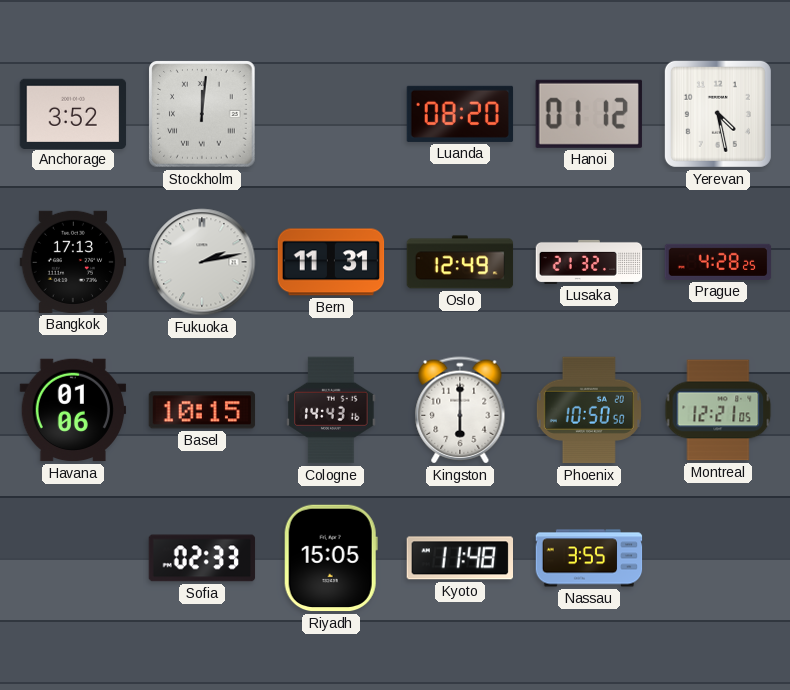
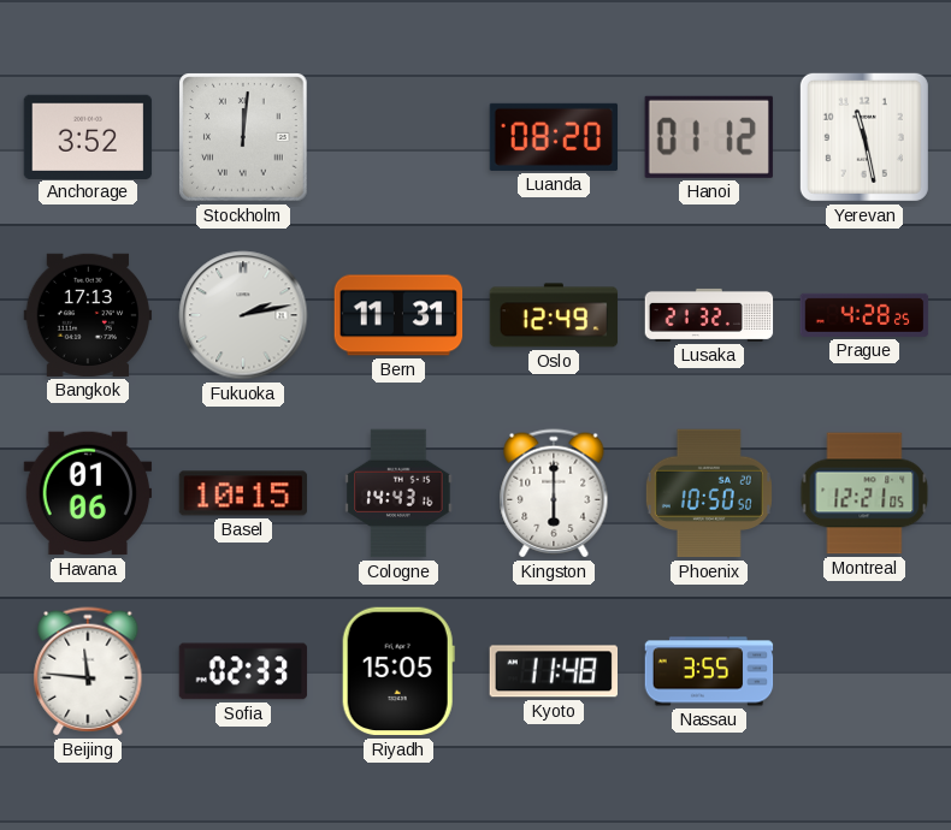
Yerevan: 4:28 -> 11:28
Beijing: none -> 11:46
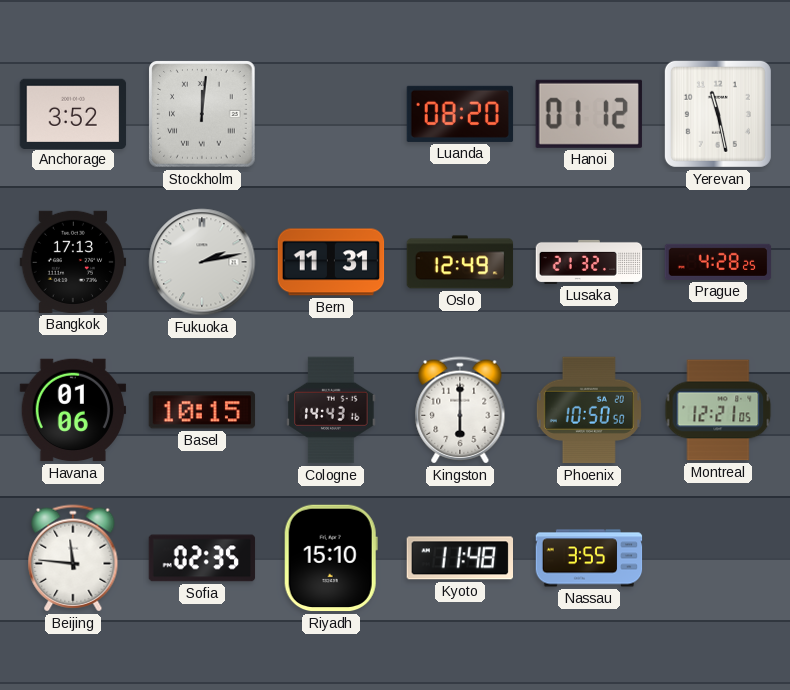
Sofia: 02:33 -> 02:35
Riyadh: 15:05 -> 15:10
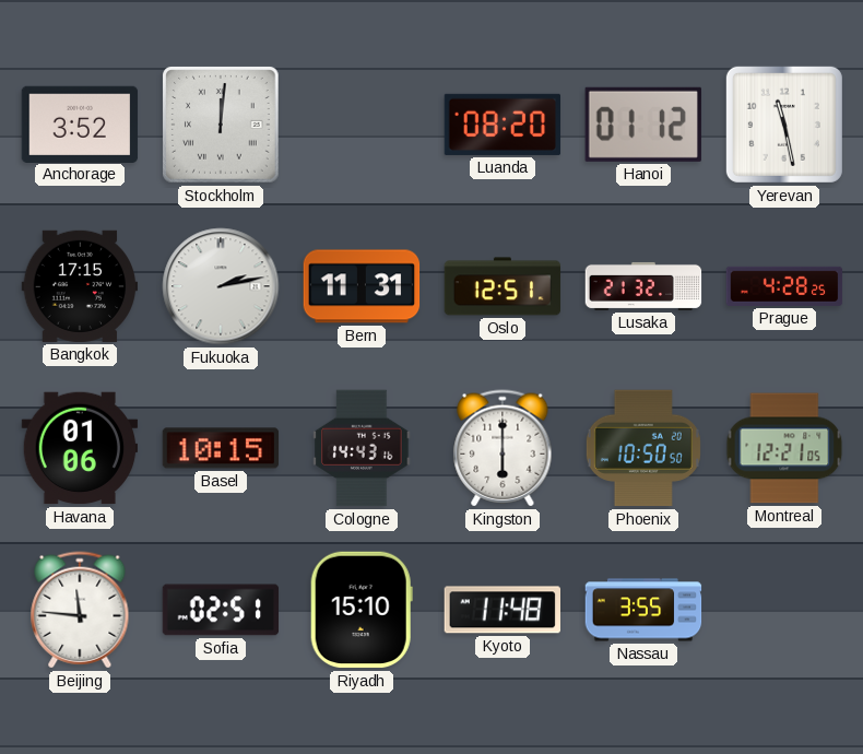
Bangkok: 17:13 -> 17:15
Oslo: 12:49 -> 12:51
Sofia: 02:35 -> 02:51
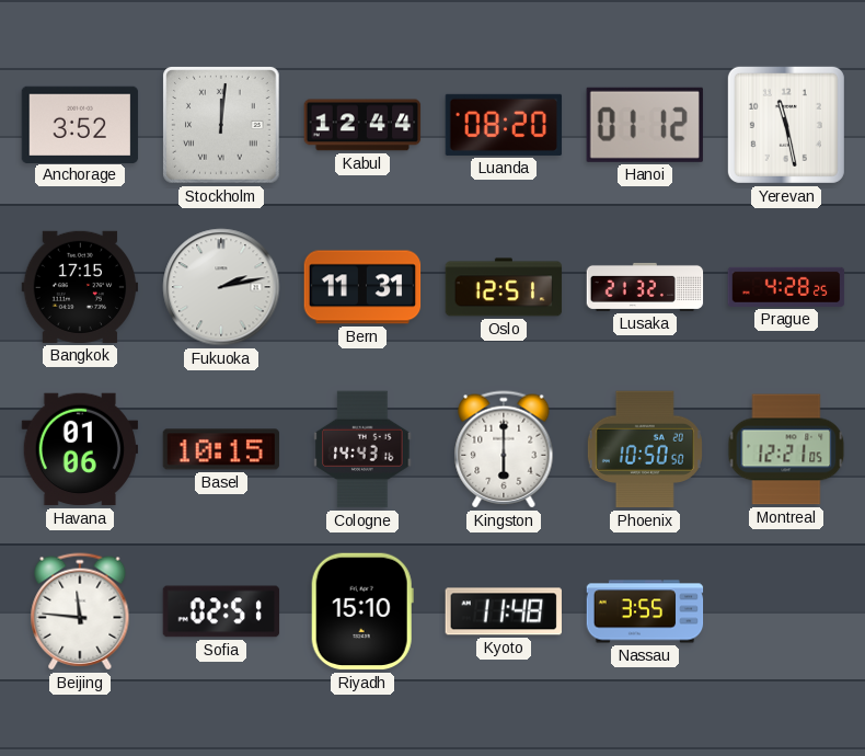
Kabul: none -> 12:44
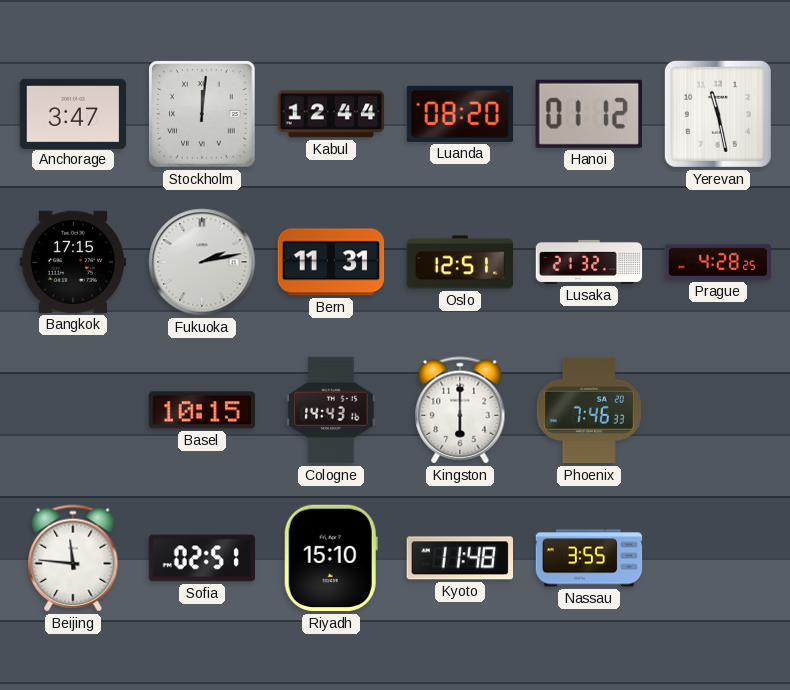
Anchorage: 3:52 -> 3:47
Havana: 01:06 -> none
Phoenix: 10:50 -> 7:46
Montreal: 12:21 -> none
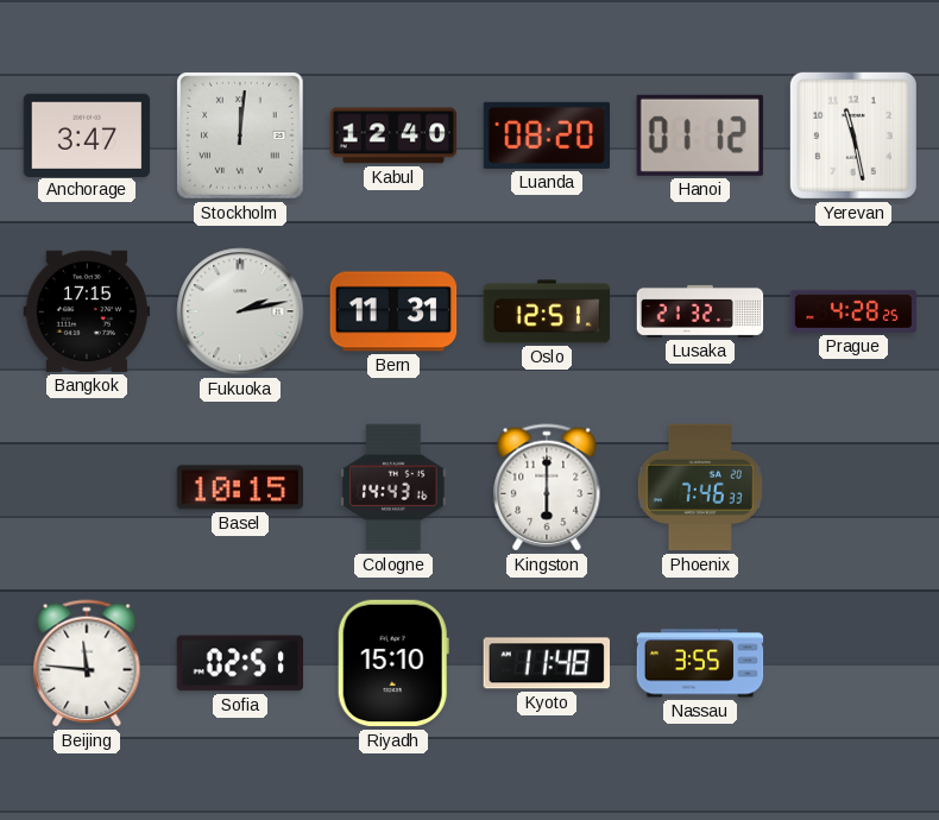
Kabul: 12:44 -> 12:40
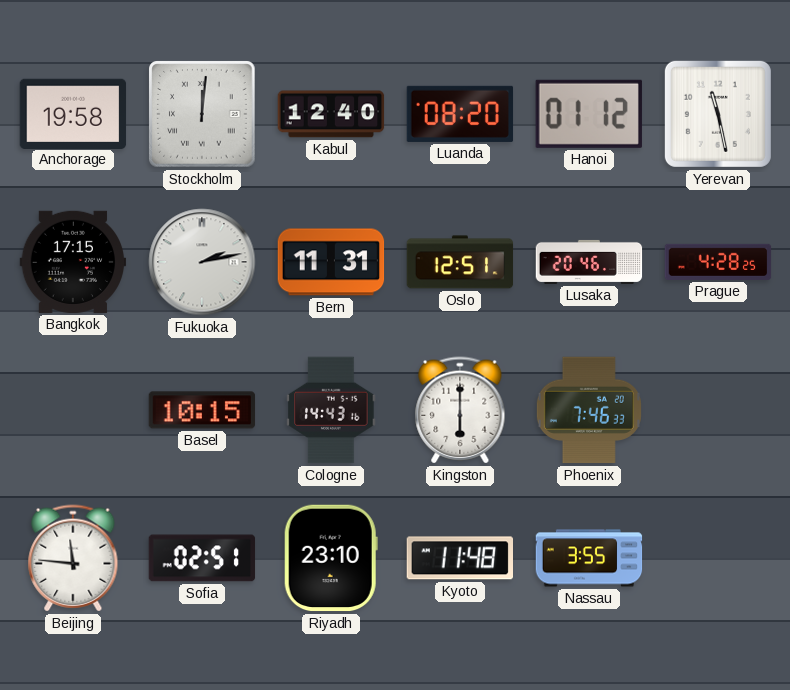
Anchorage: 3:47 -> 19:58
Lusaka: 21:32 -> 20:46
Riyadh: 15:10 -> 23:10
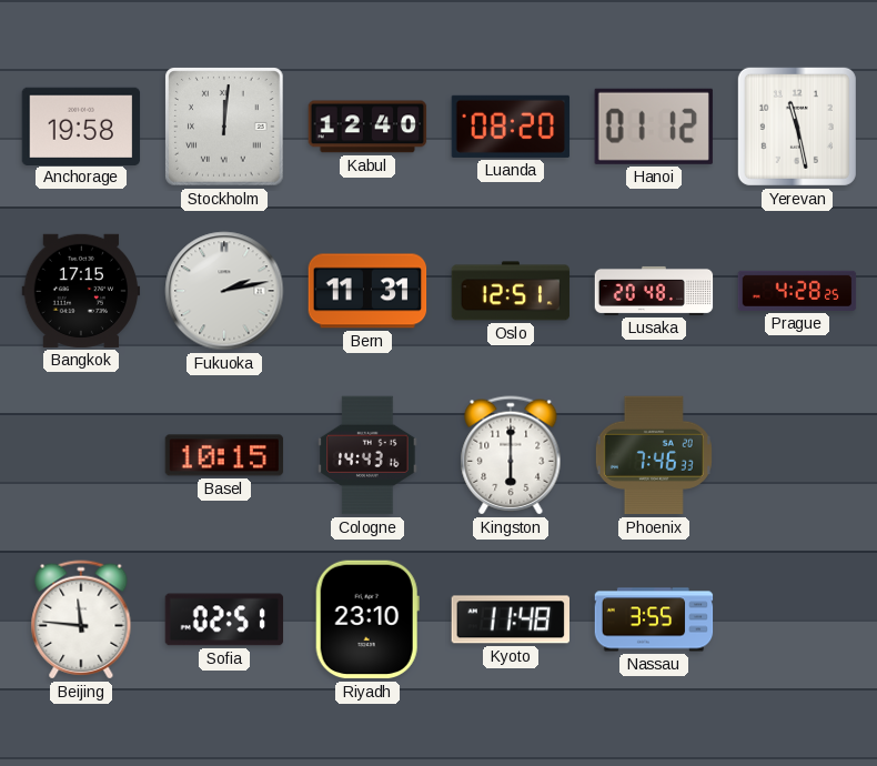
Lusaka: 20:46 -> 20:48
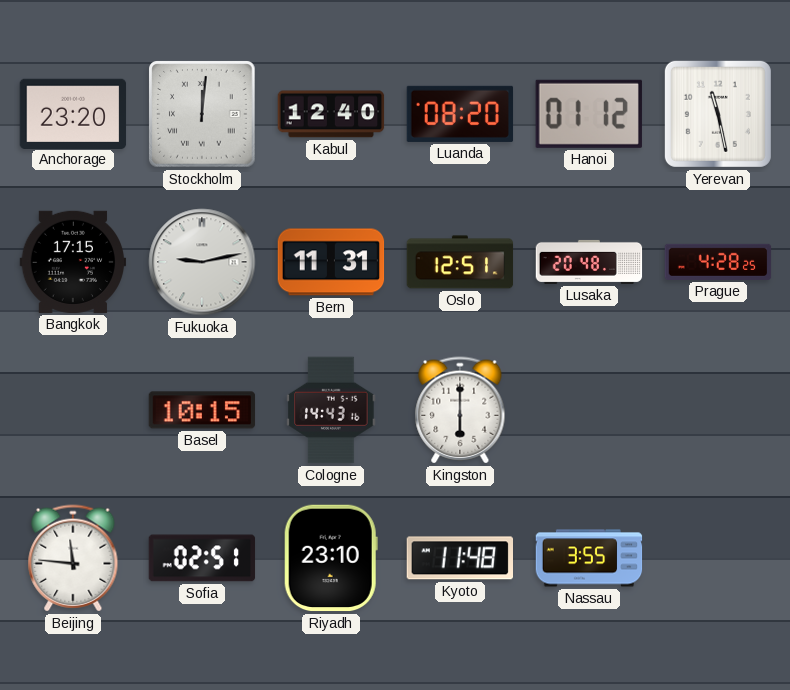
Anchorage: 19:58 -> 23:20
Fukuoka: 2:13 -> 9:13
Phoenix: 7:46 -> none
